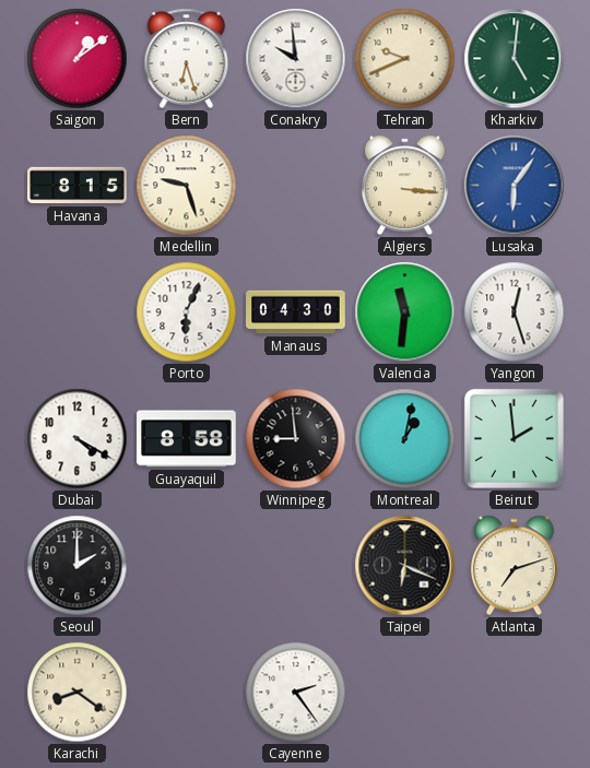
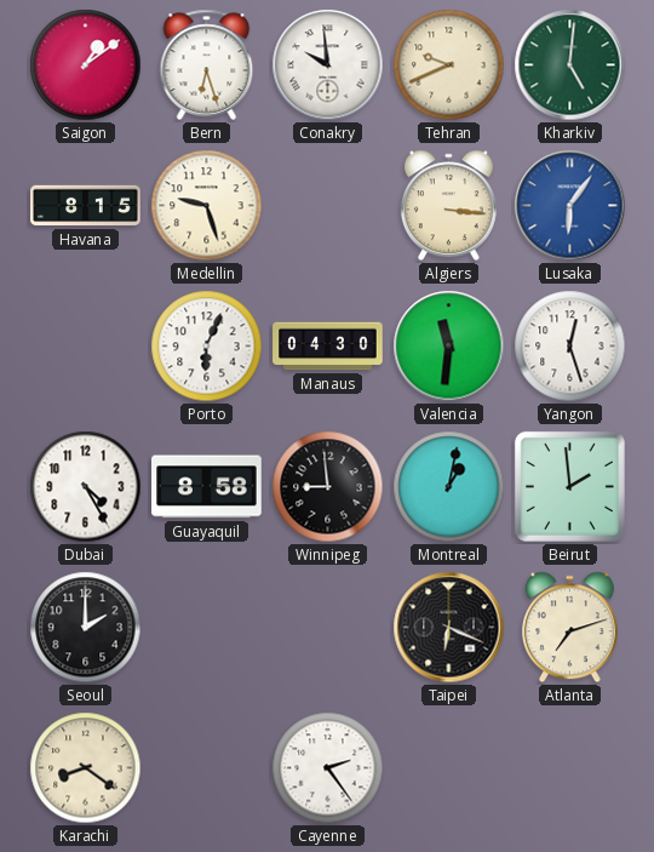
Dubai: 4:20 -> 4:25
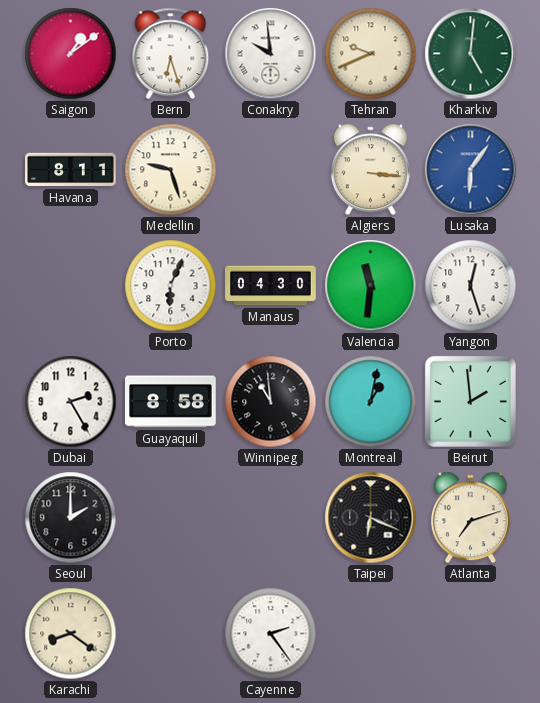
Havana: 8:15 -> 8:11
Dubai: 4:25 -> 2:25
Winnipeg: 8:59 -> 10:59
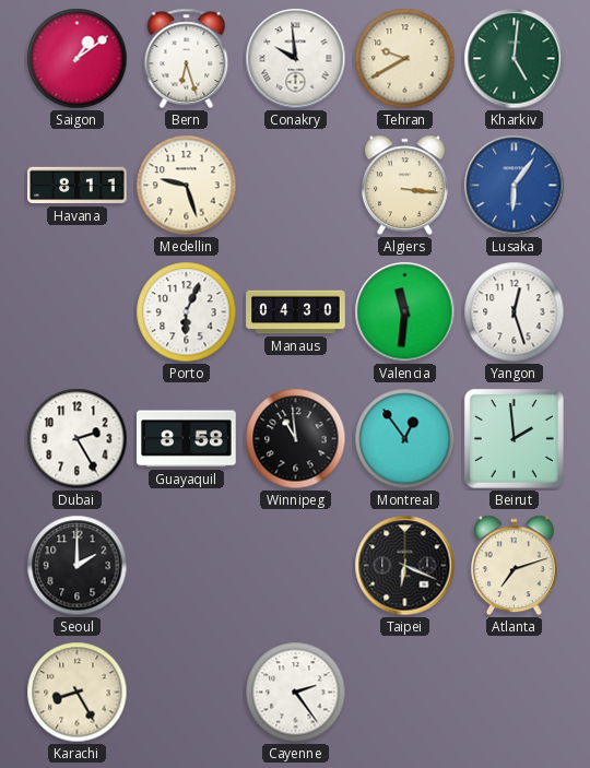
Tehran: 9:41 -> 9:40
Montreal: 1:02 -> 12:54
Karachi: 8:21 -> 8:25
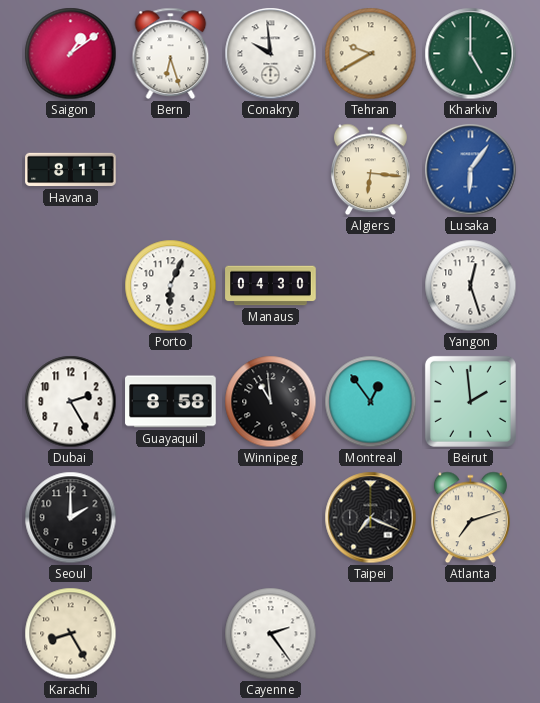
Kharkiv: 5:01 -> 5:00
Medellin: 9:27 -> none
Algiers: 3:16 -> 6:16
Valencia: 11:31 -> none
Taipei: 6:19 -> 7:19
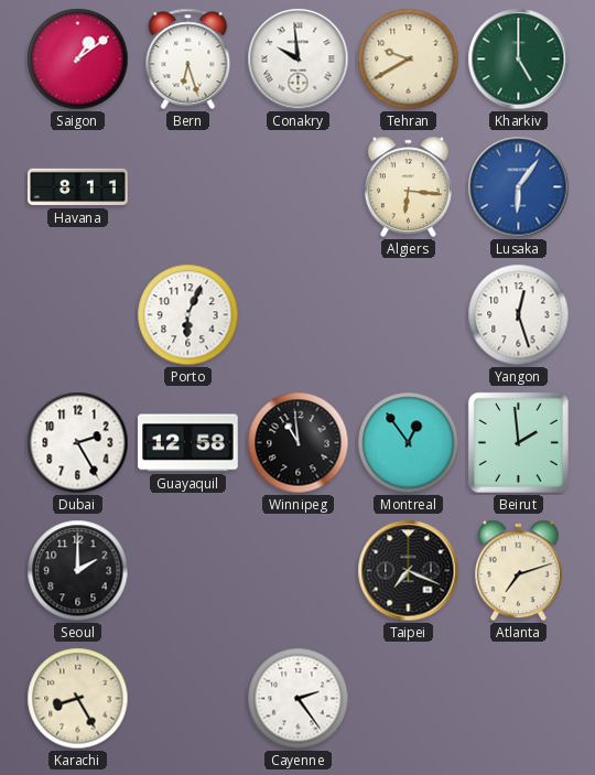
Manaus: 04:30 -> none
Guayaquil: 8:58 -> 12:58
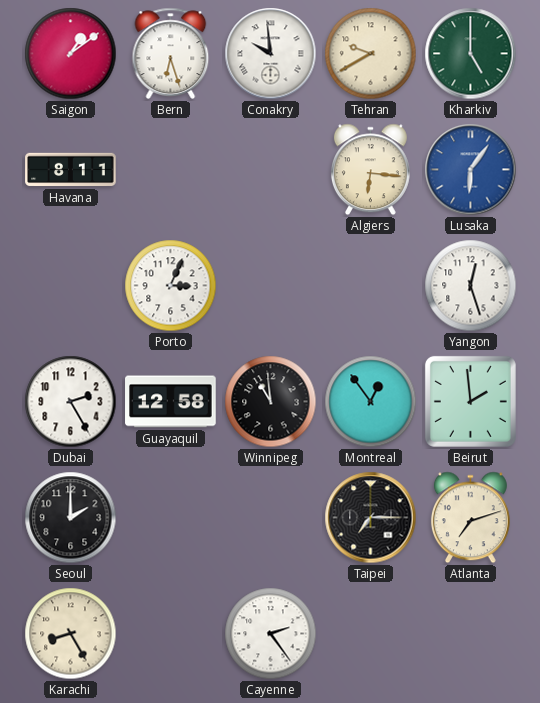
Porto: 6:04 -> 3:04
Taipei: 7:19 -> 7:15
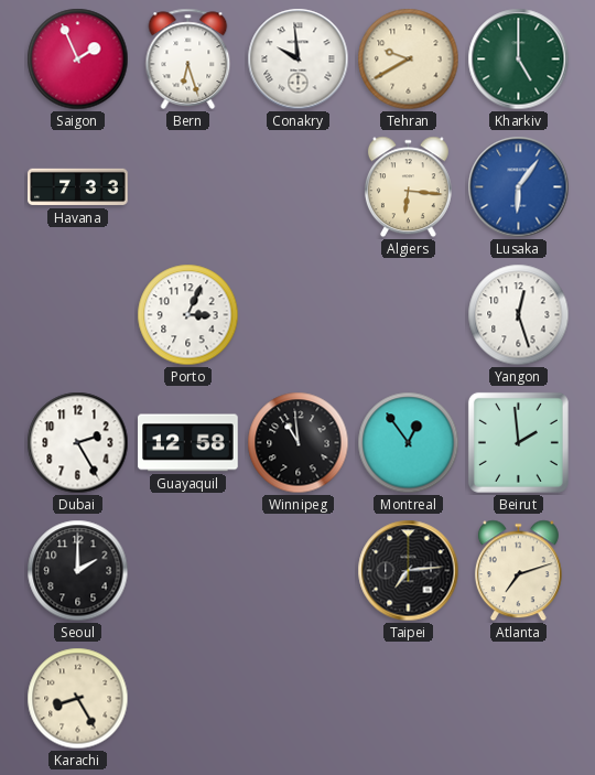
Saigon: 1:09 -> 1:56
Havana: 8:11 -> 7:33
Taipei: 7:15 -> 7:14
Cayenne: 2:24 -> none
